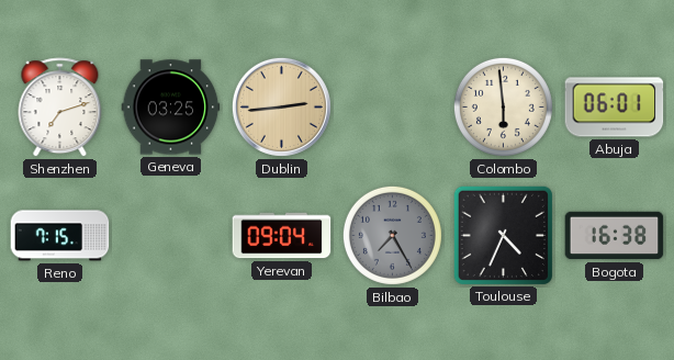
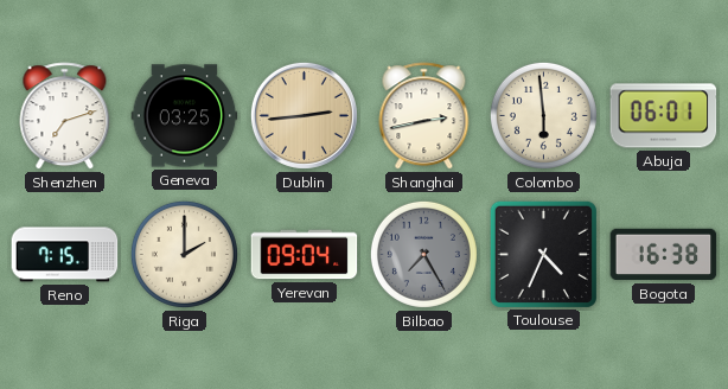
Shanghai: none -> 2:43
Riga: none -> 2:00
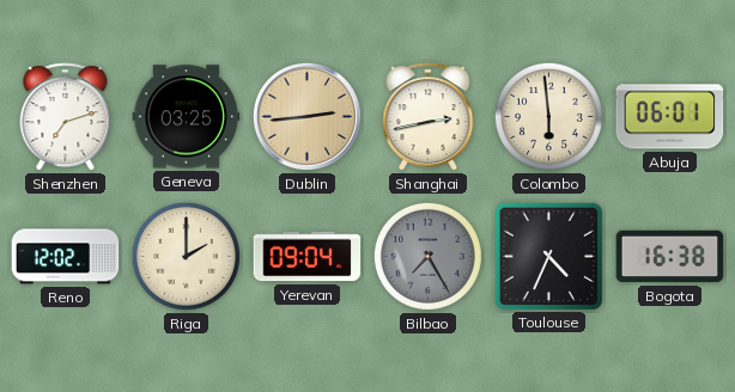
Reno: 7:15 -> 12:02
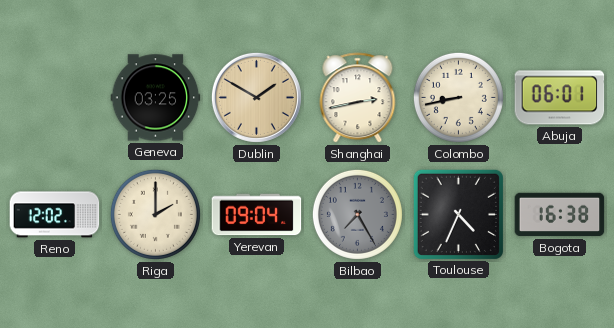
Shenzhen: 7:12 -> none
Dublin: 2:44 -> 1:50
Colombo: 5:59 -> 8:43
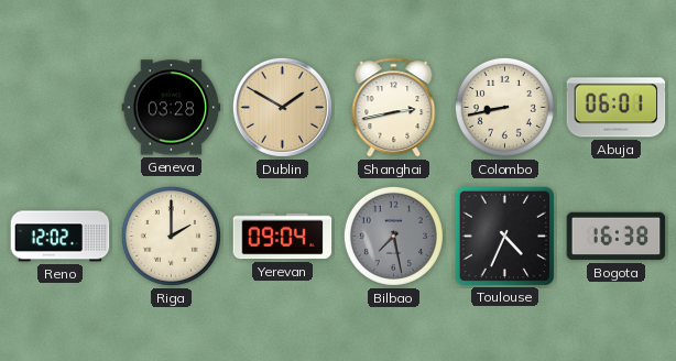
Geneva: 03:25 -> 03:28
Bilbao: 7:25 -> 7:28
